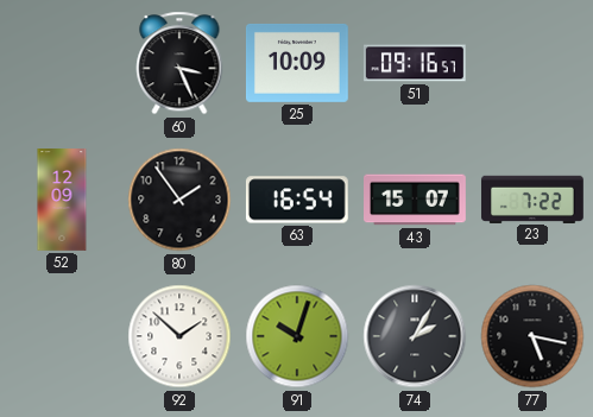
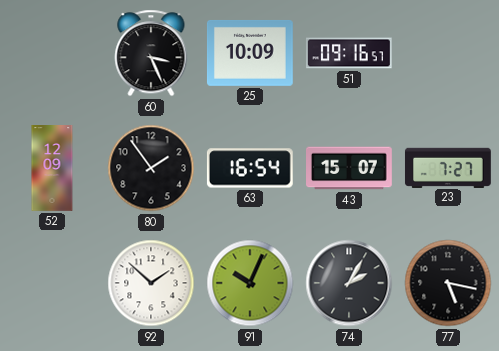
23: 7:22 -> 7:27
91: 10:03 -> 10:04
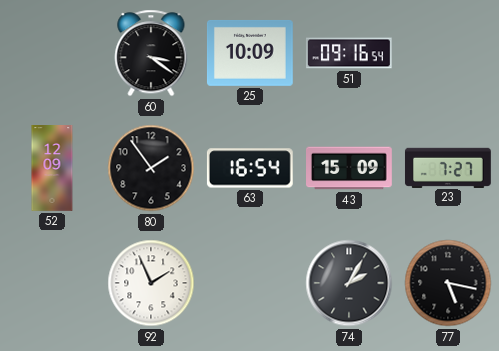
60: 3:26 -> 3:21
51: 09:16:57 -> 09:16:54
43: 15:07 -> 15:09
92: 1:52 -> 1:56
91: 10:04 -> none
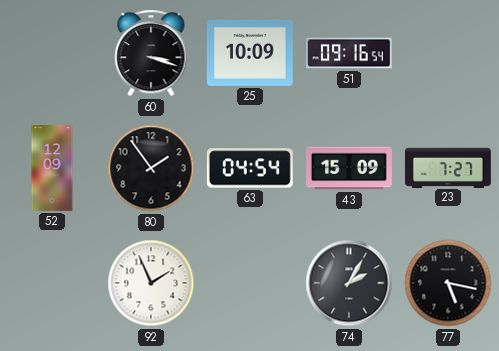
60: 3:21 -> 3:18
63: 16:54 -> 04:54
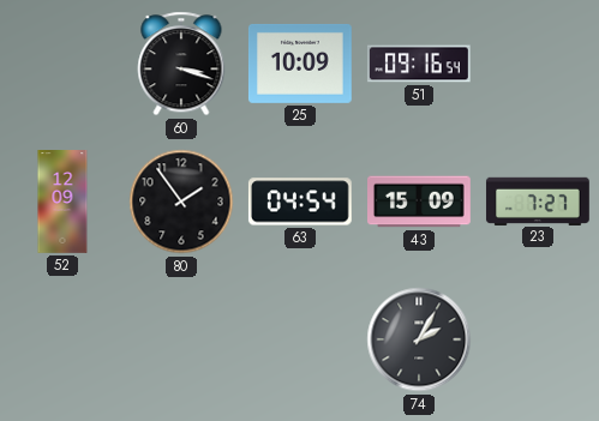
92: 1:56 -> none
77: 5:17 -> none
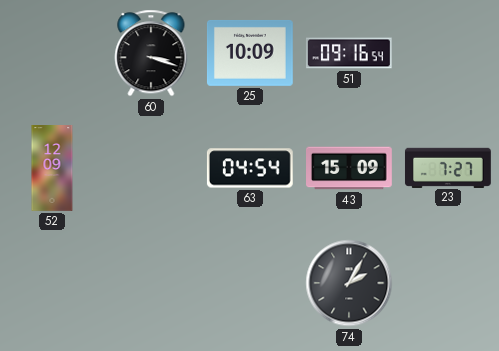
80: 1:54 -> none
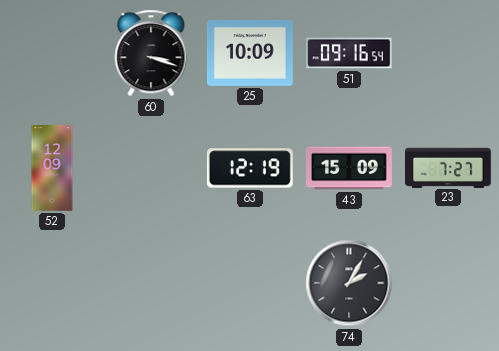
63: 04:54 -> 12:19
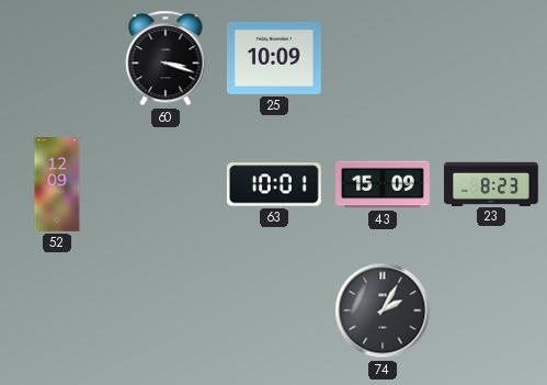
51: 09:16 -> none
63: 12:19 -> 10:01
23: 7:27 -> 8:23
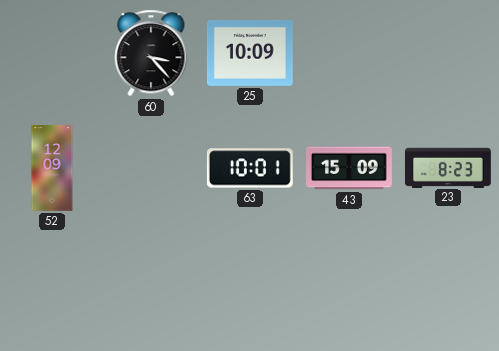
60: 3:18 -> 3:23
74: 2:05 -> none
